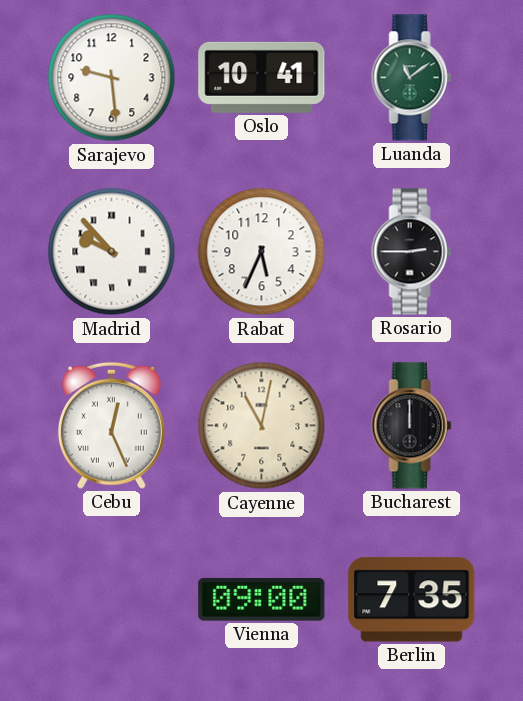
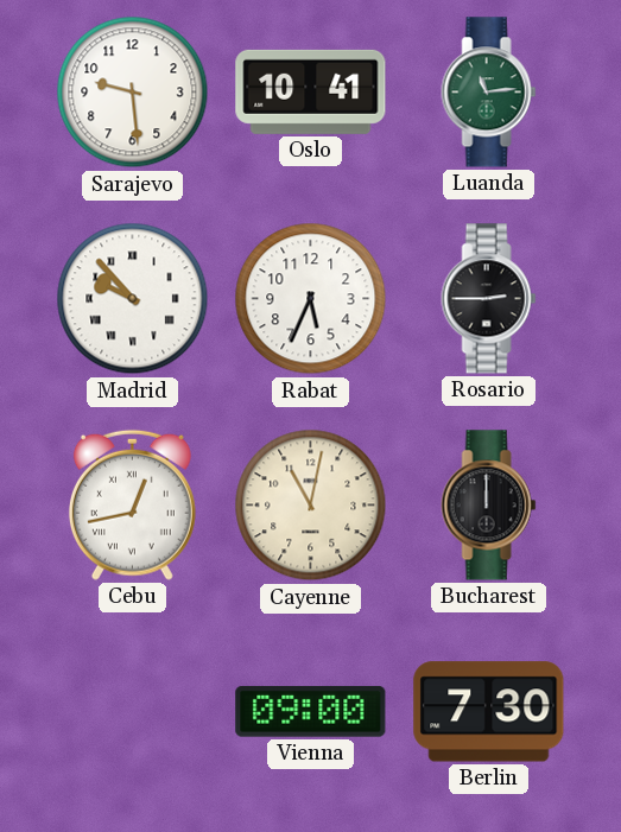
Luanda: 11:09 -> 11:14
Cebu: 12:26 -> 12:43
Berlin: 7:35 -> 7:30
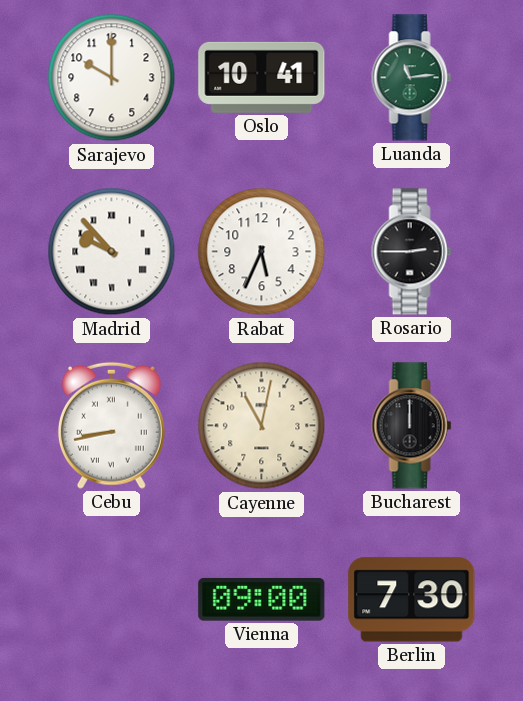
Sarajevo: 9:29 -> 10:00
Cebu: 12:43 -> 8:43
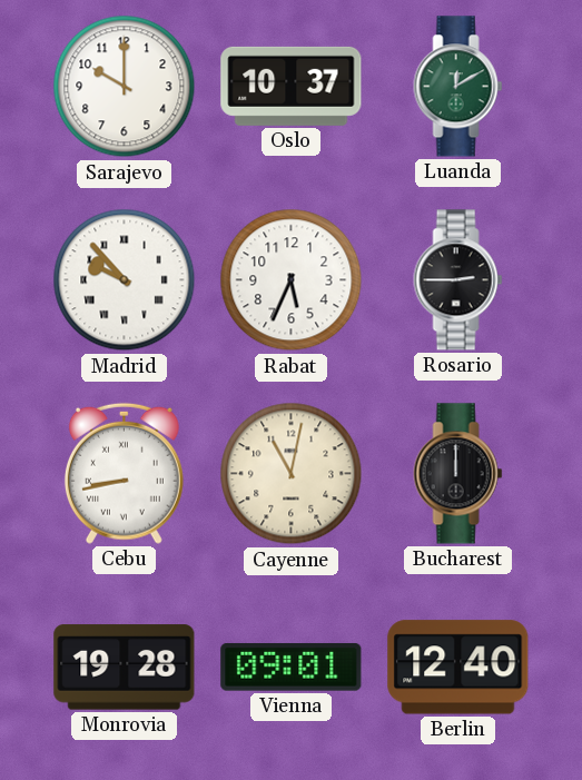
Oslo: 10:41 -> 10:37
Luanda: 11:14 -> 12:10
Monrovia: none -> 19:28
Vienna: 09:00 -> 09:01
Berlin: 7:30 -> 12:40
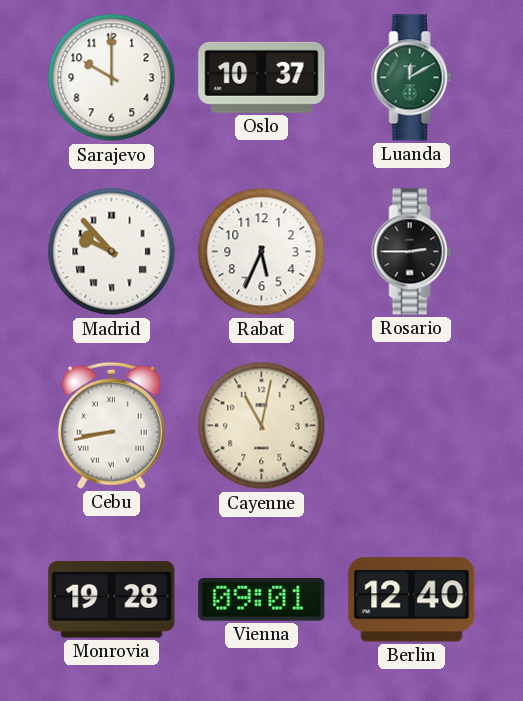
Bucharest: 12:00 -> none
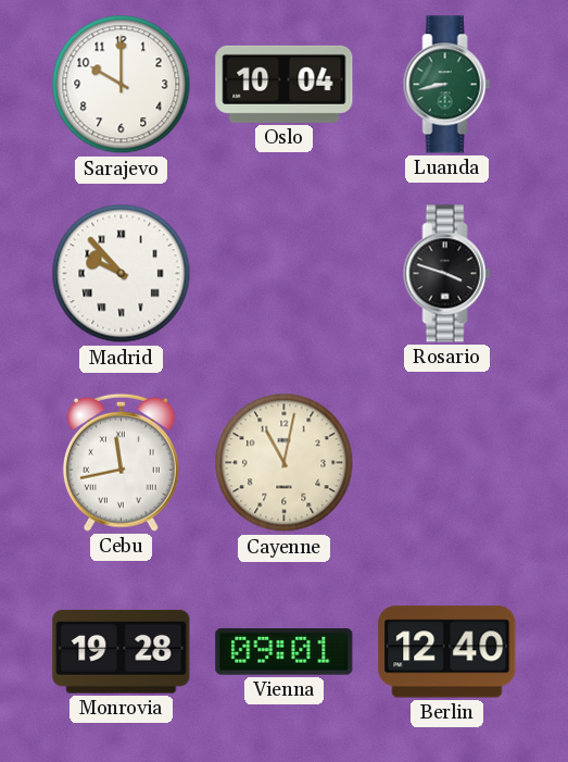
Oslo: 10:37 -> 10:04
Luanda: 12:10 -> 8:43
Rabat: 5:34 -> none
Rosario: 2:45 -> 3:48
Cebu: 8:43 -> 11:43
